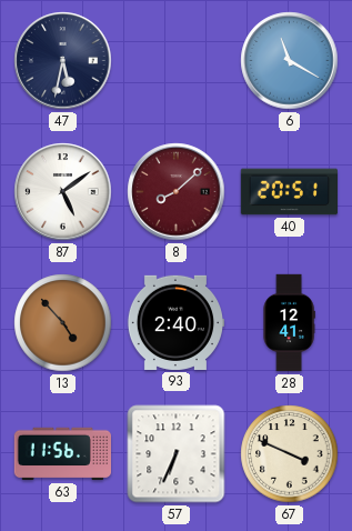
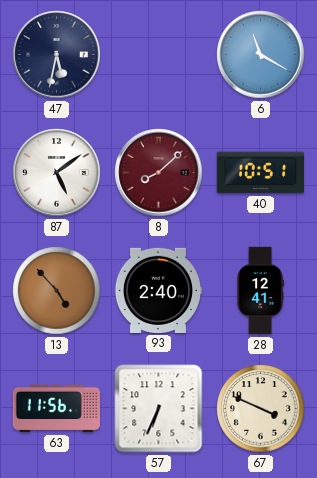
40: 20:51 -> 10:51
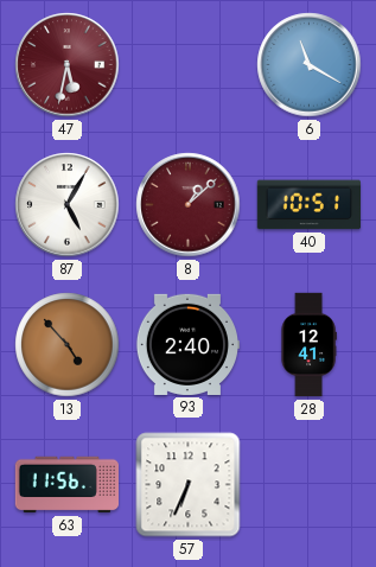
47 dial: navy -> burgundy
87: 5:09 -> 5:05
8: 8:08 -> 1:08
67: 3:49 -> none
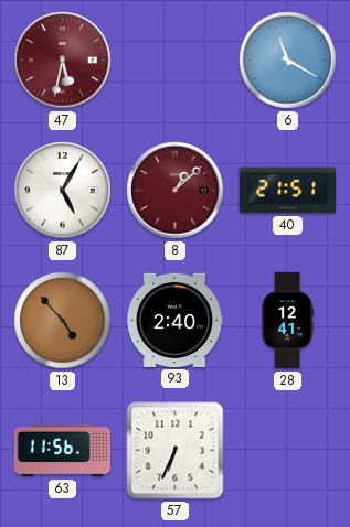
40: 10:51 -> 21:51
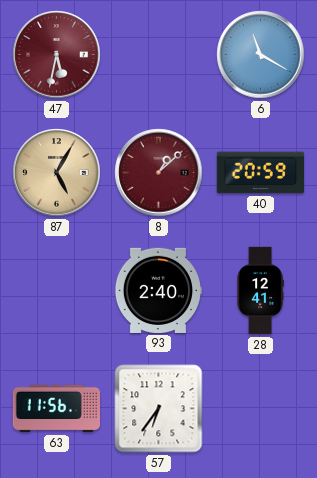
87 dial: white -> champagne
40: 21:51 -> 20:59
13: 4:53 -> none
57: 6:34 -> 6:36
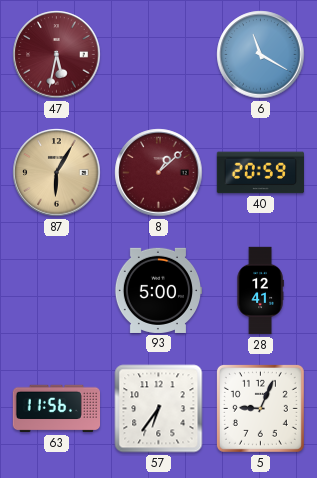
87: 5:05 -> 6:05
93: 2:40 -> 5:00
5: none -> 9:04
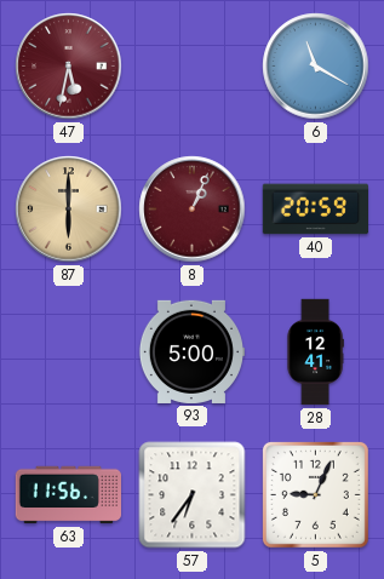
87: 6:05 -> 6:00
8: 1:08 -> 1:04
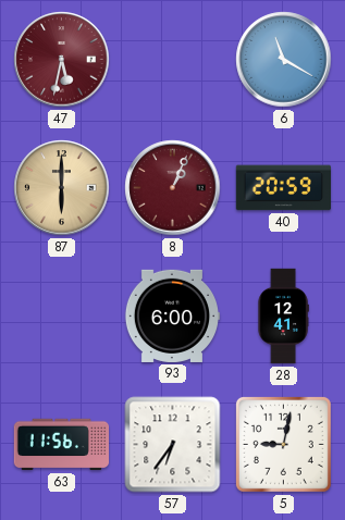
93: 5:00 -> 6:00
5: 9:04 -> 9:02
